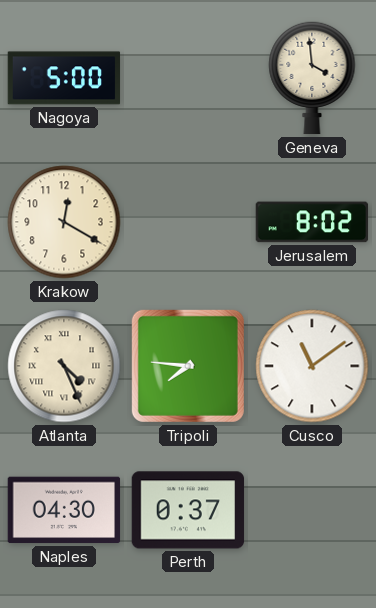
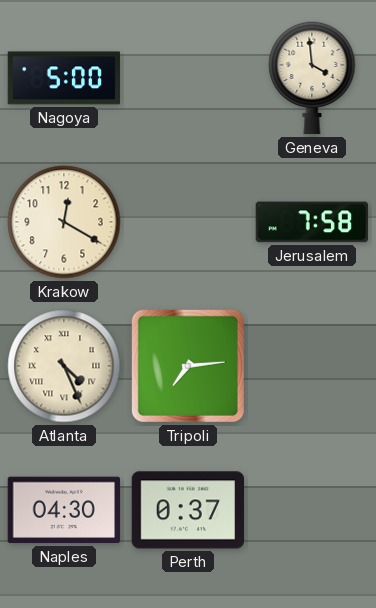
Jerusalem: 8:02 -> 7:58
Tripoli: 7:46 -> 7:14
Cusco: 11:09 -> none
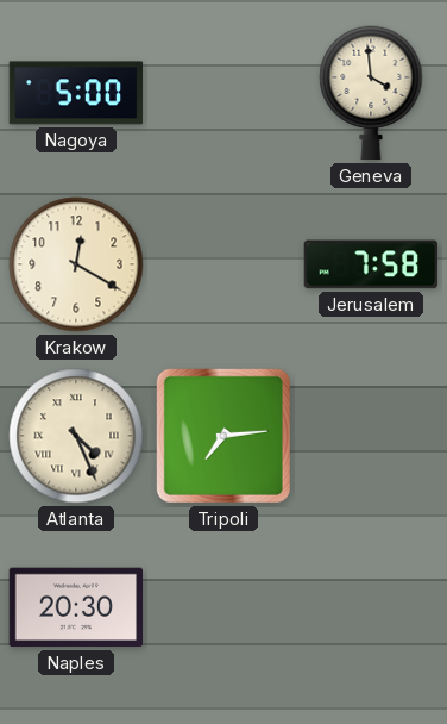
Naples: 04:30 -> 20:30
Perth: 0:37 -> none
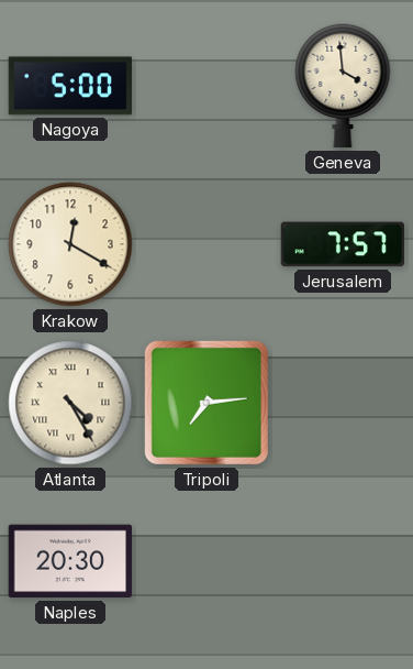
Jerusalem: 7:58 -> 7:57
Atlanta: 4:26 -> 4:25
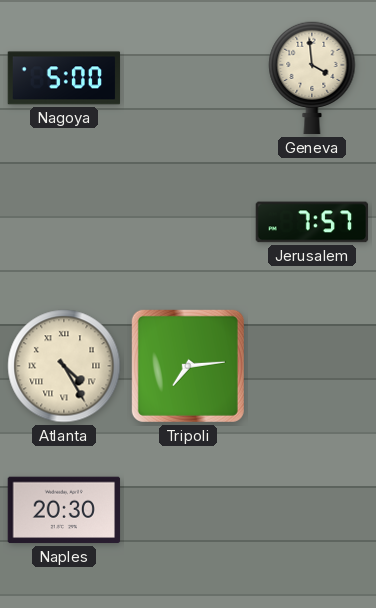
Krakow: 12:20 -> none
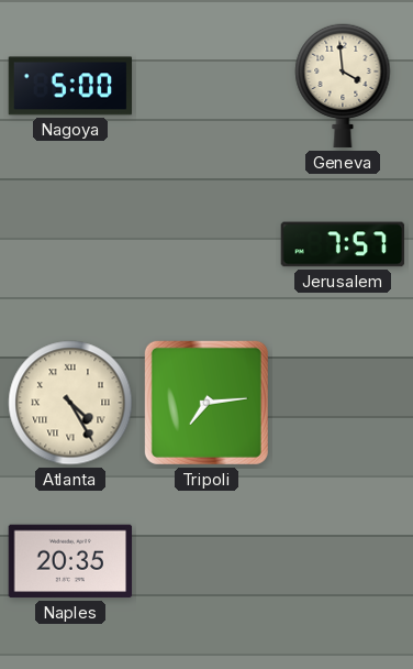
Naples: 20:30 -> 20:35
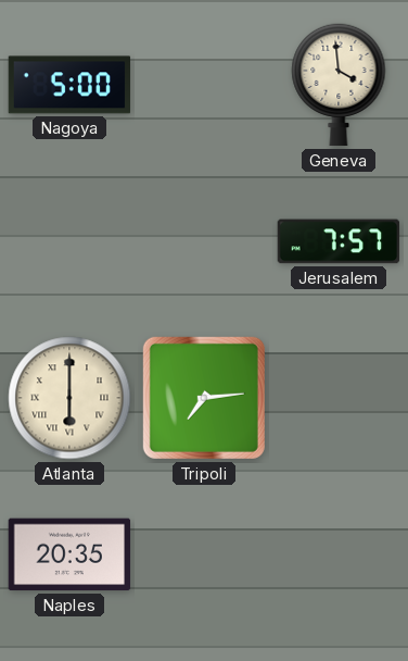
Atlanta: 4:25 -> 6:00
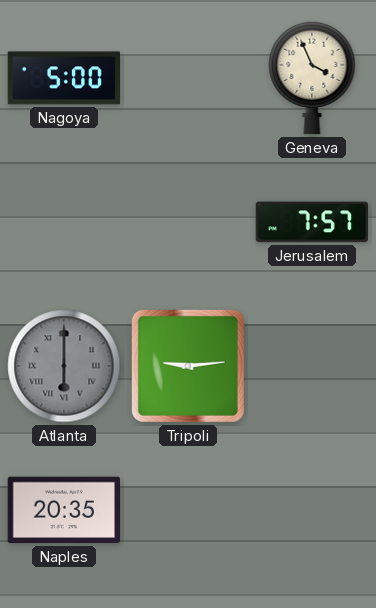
Geneva: 3:59 -> 3:56
Atlanta dial: cream -> grey
Tripoli: 7:14 -> 9:14
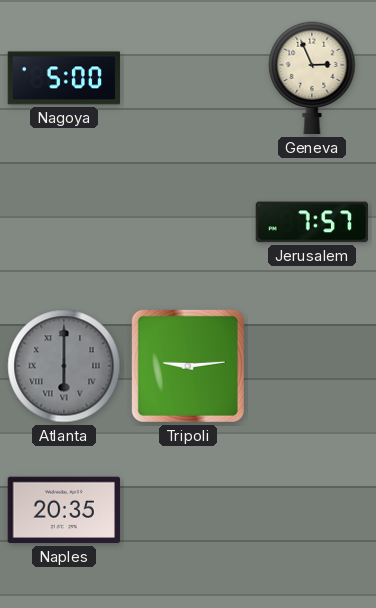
Geneva: 3:56 -> 2:56
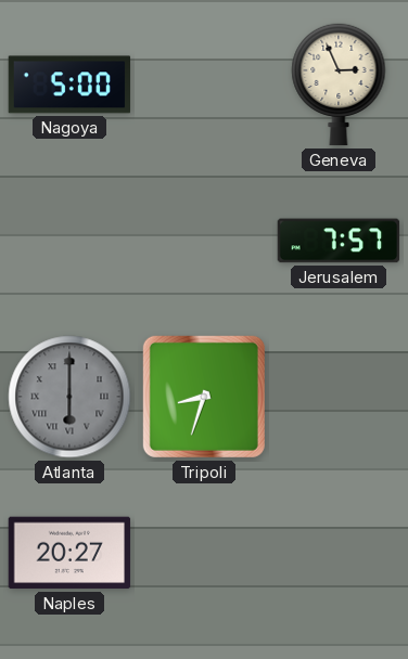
Tripoli: 9:14 -> 8:33
Naples: 20:35 -> 20:27
